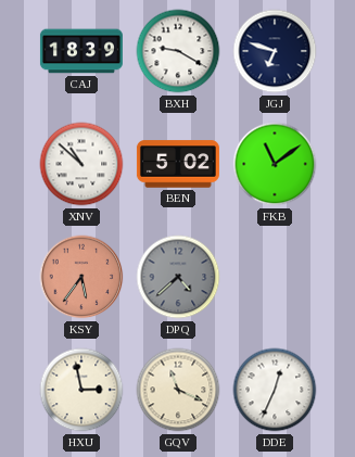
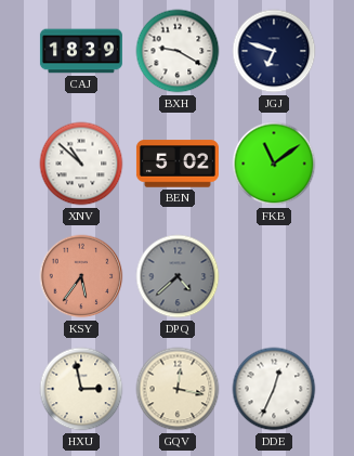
GQV: 11:19 -> 12:17
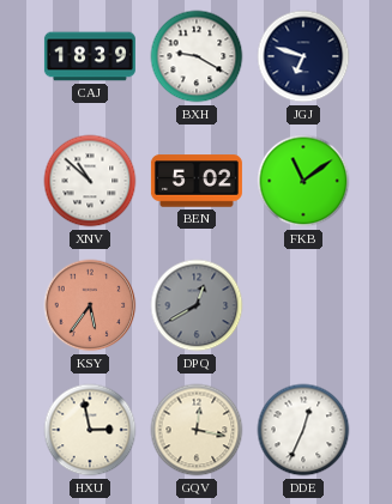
DPQ: 4:38 -> 12:40
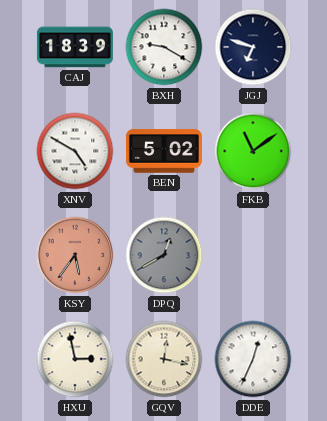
XNV: 10:52 -> 4:50
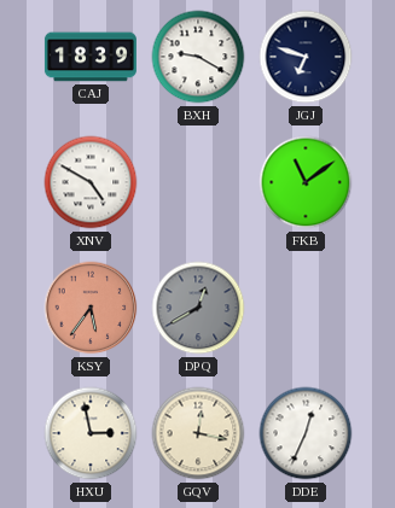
BEN: 5:02 -> none
